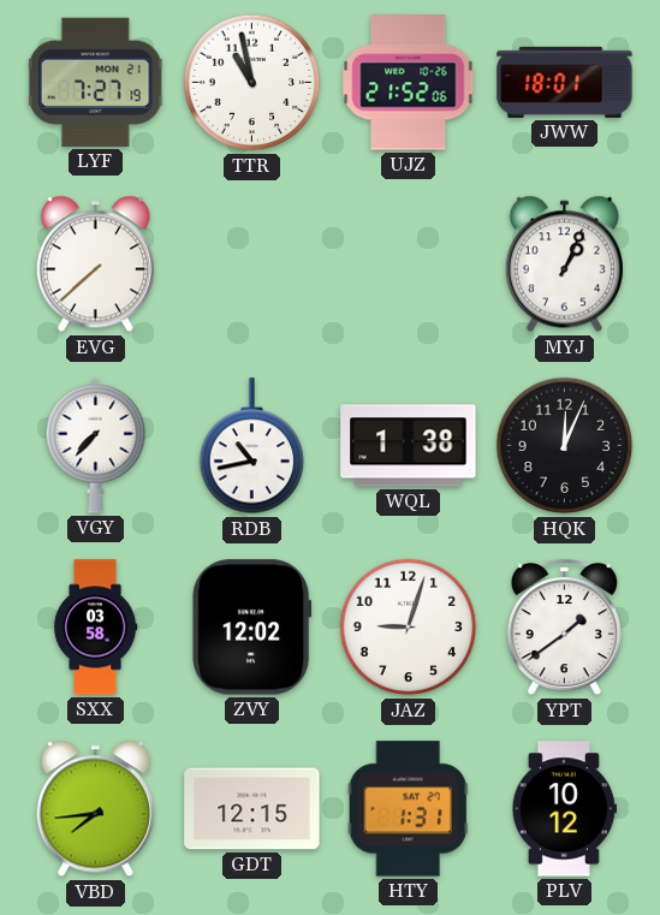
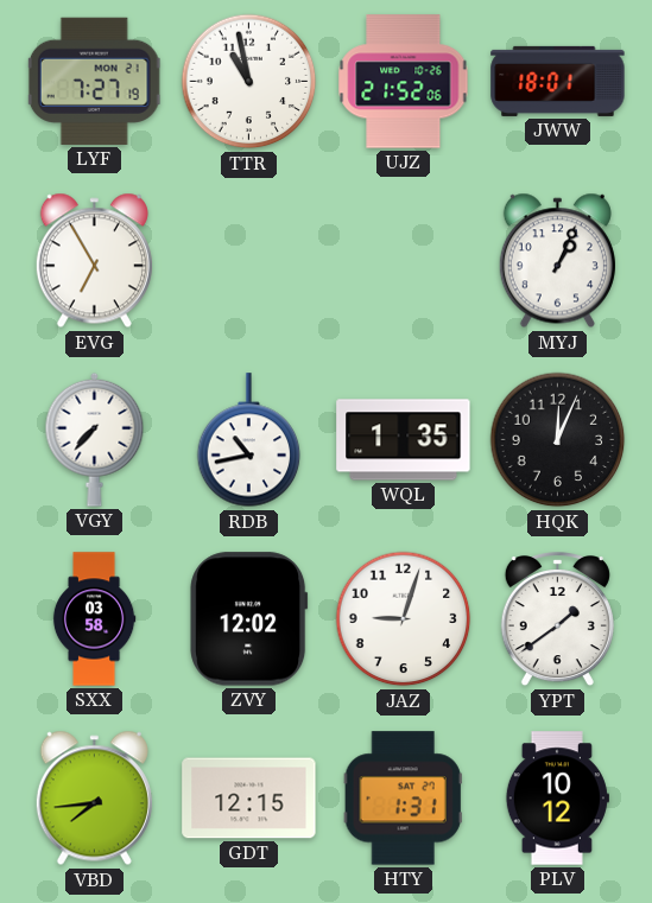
EVG: 7:38 -> 6:55
WQL: 1:38 -> 1:35
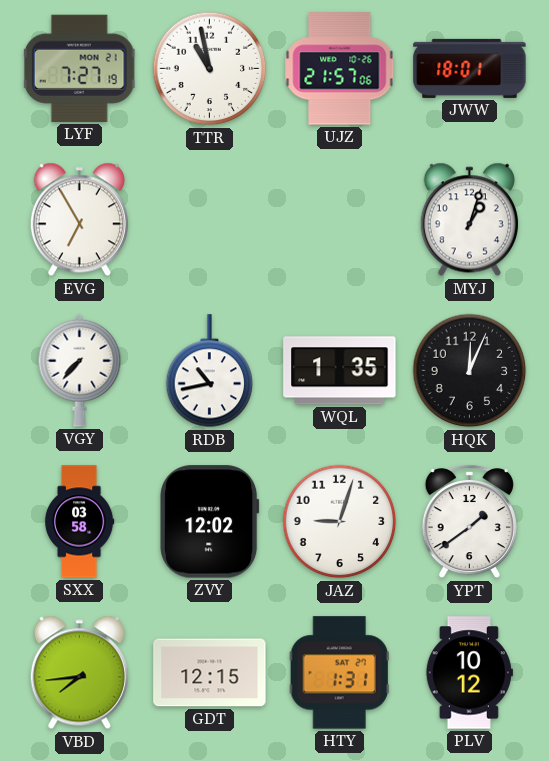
UJZ: 21:52 -> 21:57
MYJ: 1:04 -> 1:03
